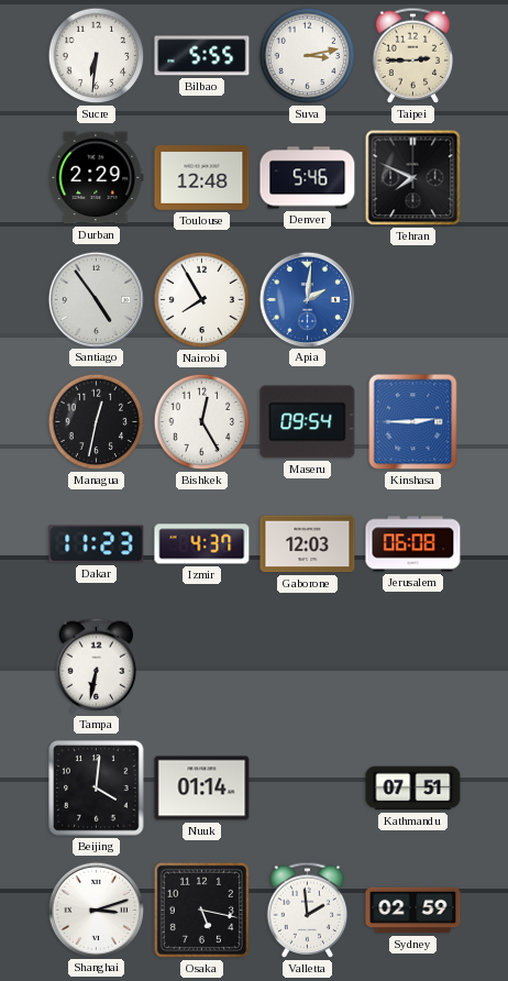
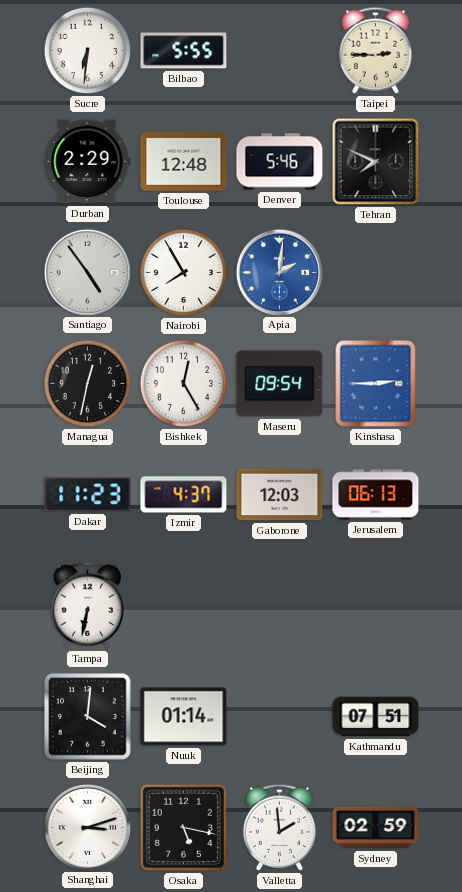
Suva: 3:13 -> none
Jerusalem: 06:08 -> 06:13
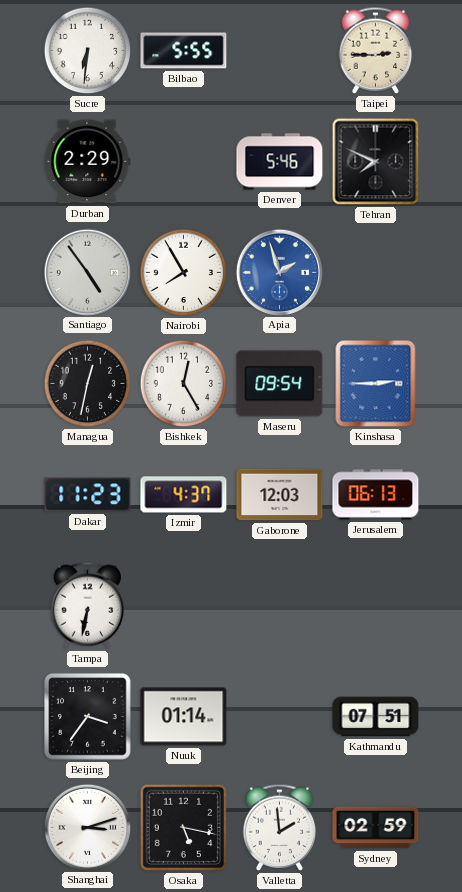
Toulouse: 12:48 -> none
Apia: 2:01 -> 1:57
Beijing: 4:01 -> 3:36
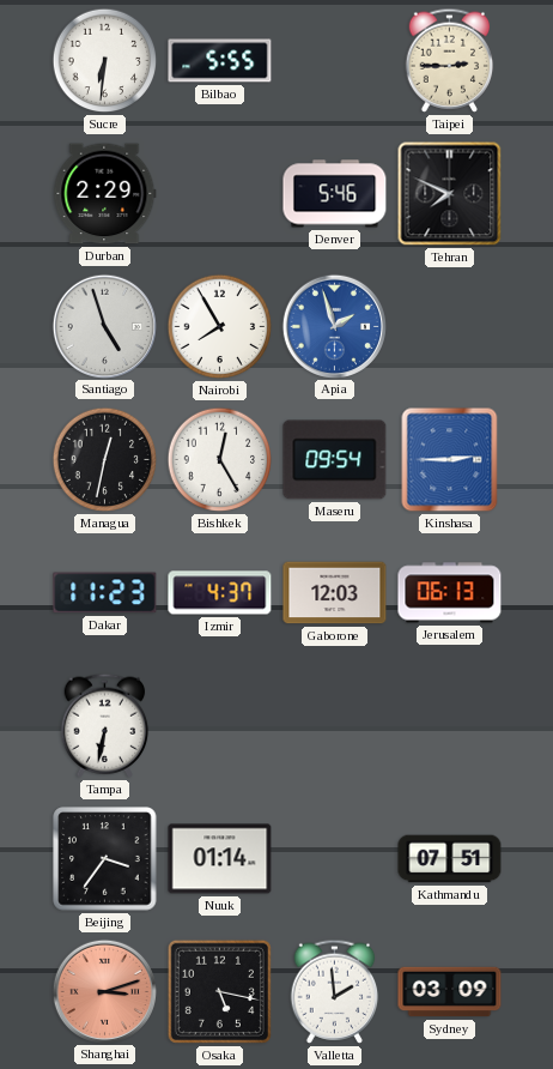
Santiago: 4:54 -> 4:57
Shanghai dial: white -> salmon
Sydney: 02:59 -> 03:09
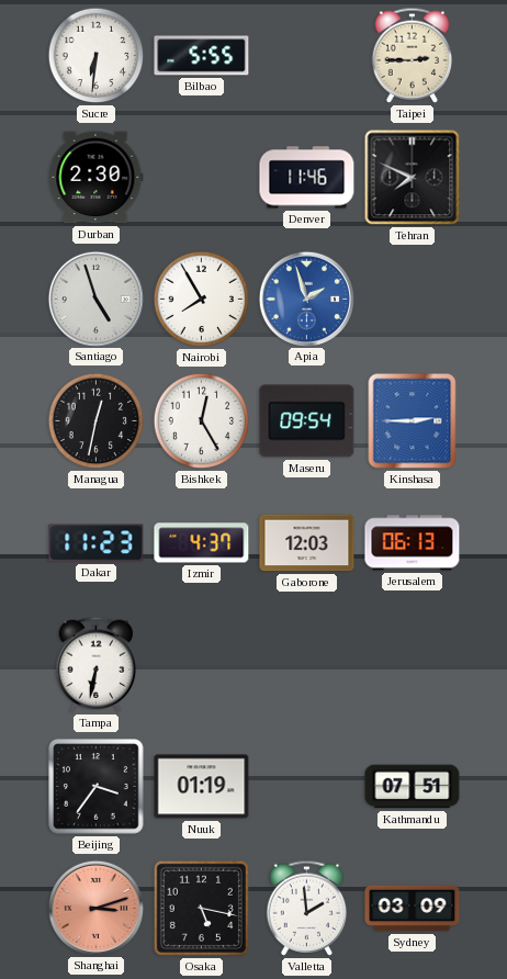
Durban: 2:29 -> 2:30
Denver: 5:46 -> 11:46
Nuuk: 01:14 -> 01:19
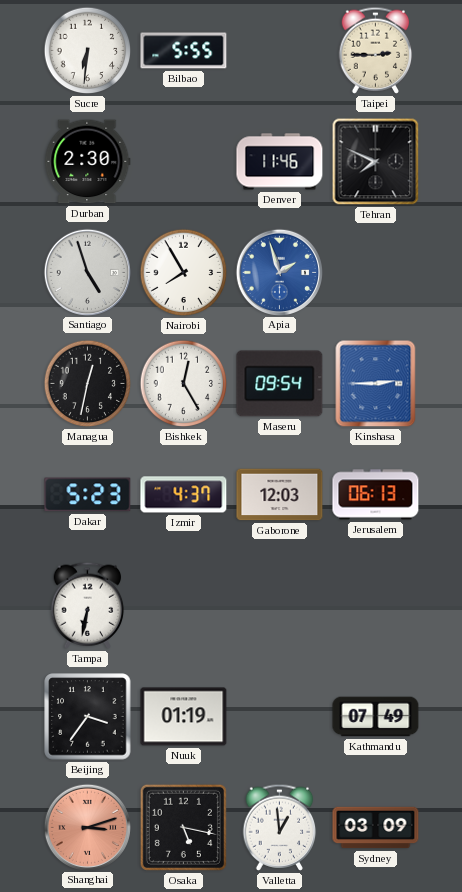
Dakar: 11:23 -> 5:23
Kathmandu: 07:51 -> 07:49
Valletta: 1:59 -> 12:59
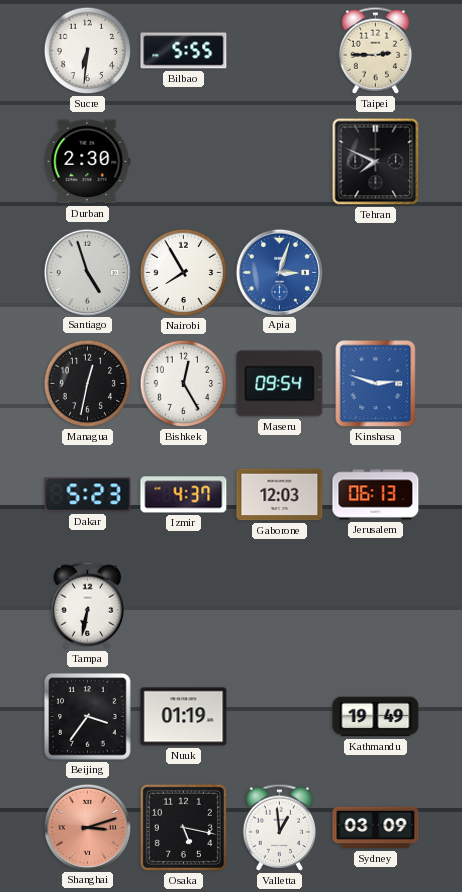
Denver: 11:46 -> none
Apia: 1:57 -> 3:03
Kinshasa: 2:45 -> 2:48
Kathmandu: 07:49 -> 19:49
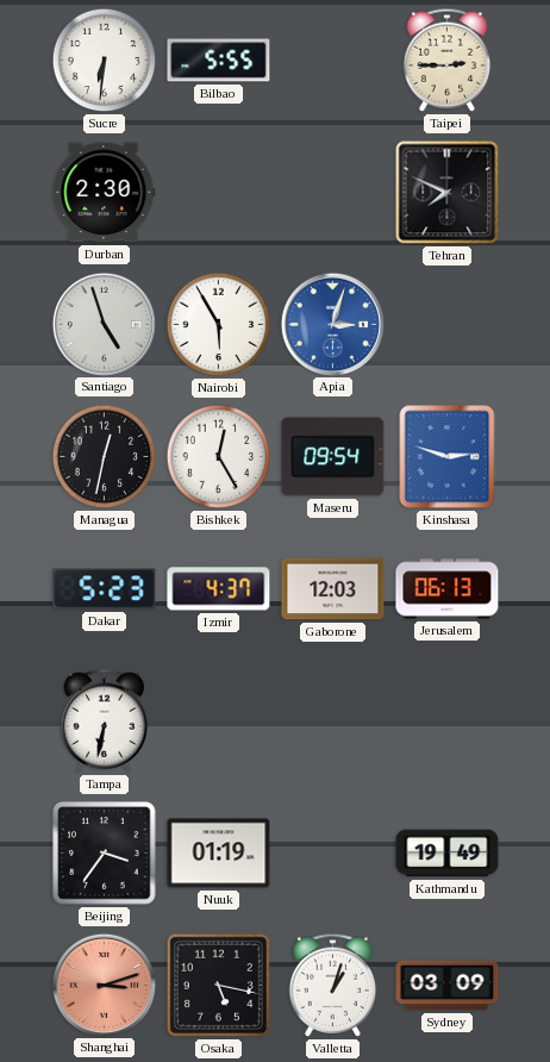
Nairobi: 7:55 -> 5:55
Valletta: 12:59 -> 1:03
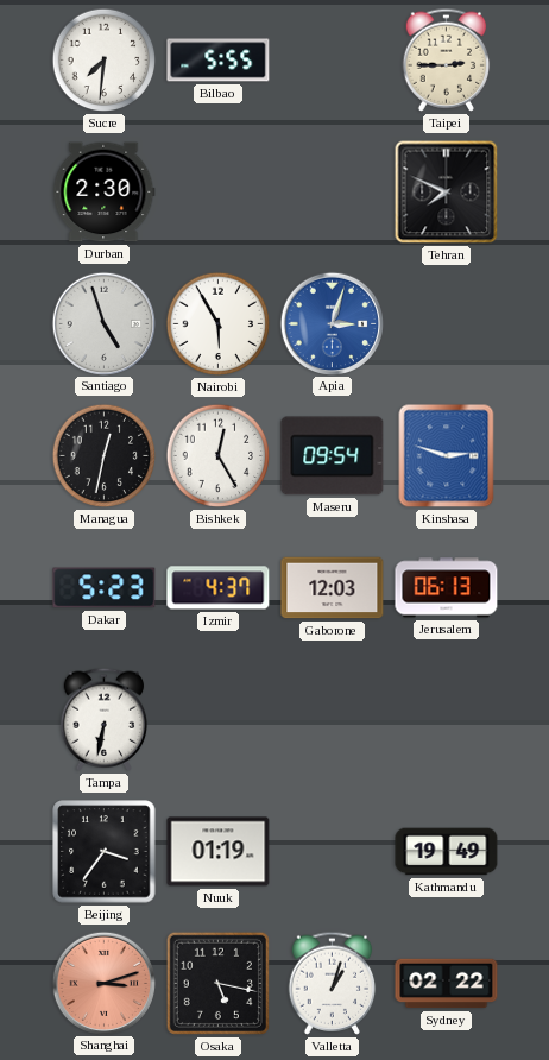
Sucre: 6:31 -> 7:31
Sydney: 03:09 -> 02:22
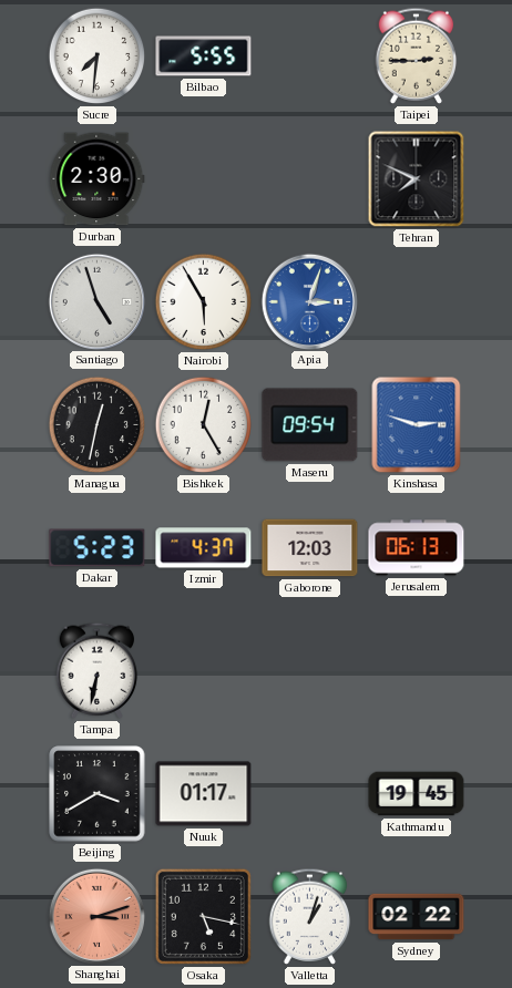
Beijing: 3:36 -> 3:40
Nuuk: 01:19 -> 01:17
Kathmandu: 19:49 -> 19:45
